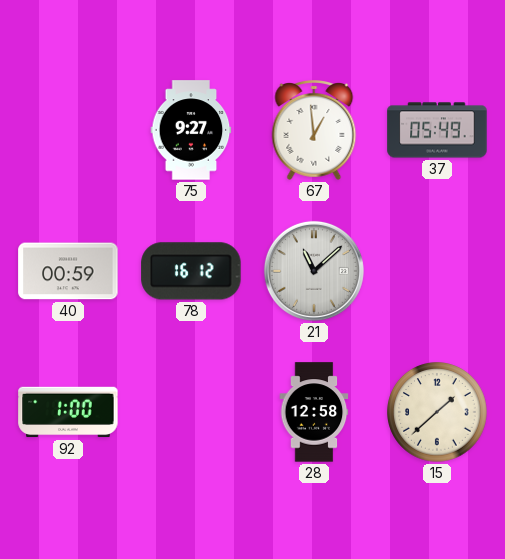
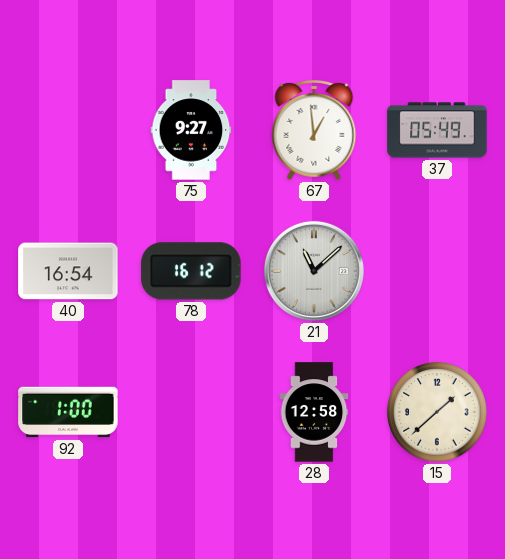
40: 00:59 -> 16:54
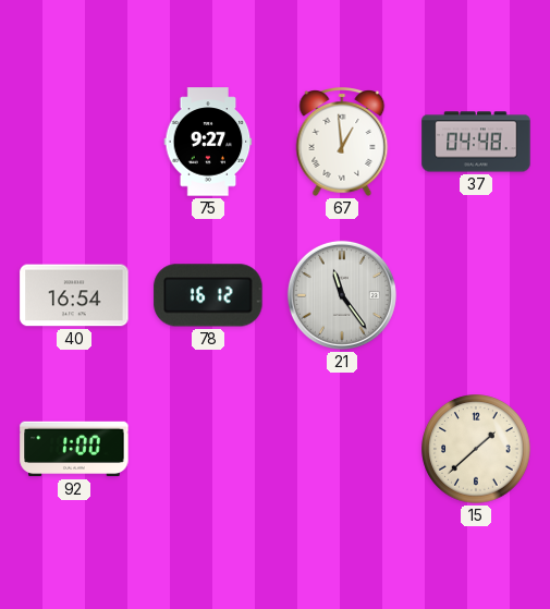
37: 05:49 -> 04:48
21: 11:08 -> 11:24
28: 12:58 -> none
